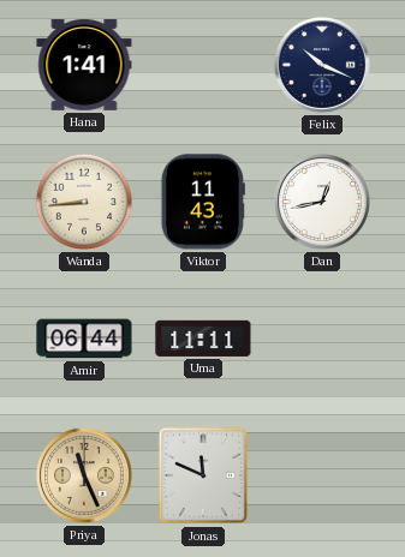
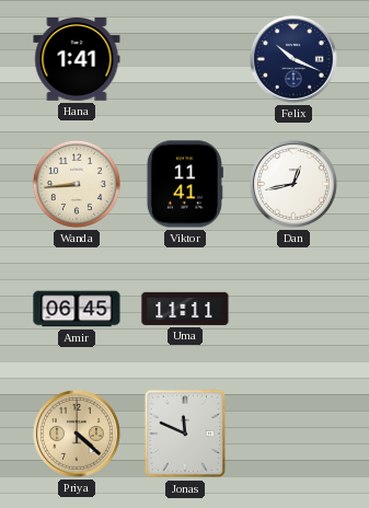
Viktor: 11:43 -> 11:41
Amir: 06:44 -> 06:45
Priya: 11:26 -> 4:22
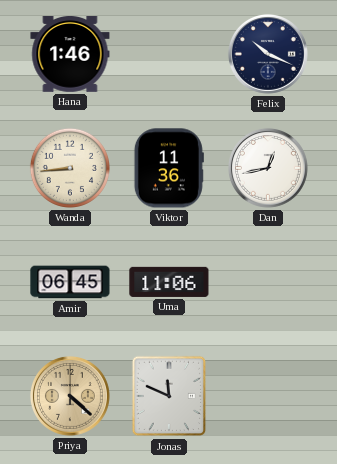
Hana: 1:41 -> 1:46
Viktor: 11:41 -> 11:36
Uma: 11:11 -> 11:06
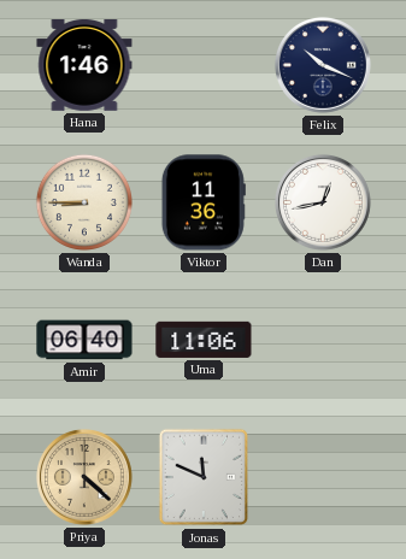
Wanda: 8:44 -> 8:45
Amir: 06:45 -> 06:40
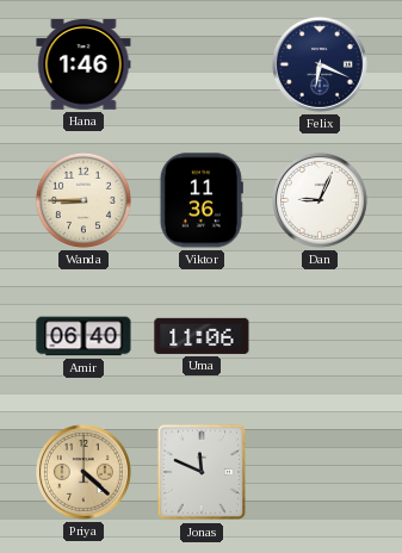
Felix: 10:19 -> 6:19
Dan: 12:43 -> 9:04
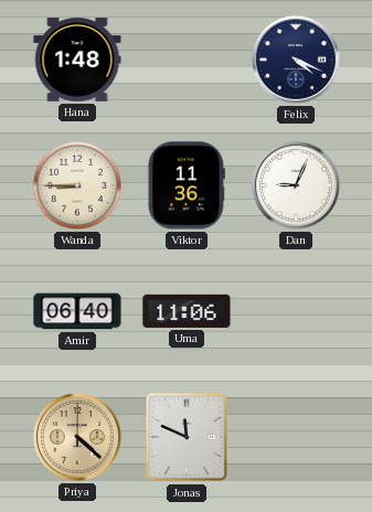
Hana: 1:46 -> 1:48
Felix: 6:19 -> 4:19
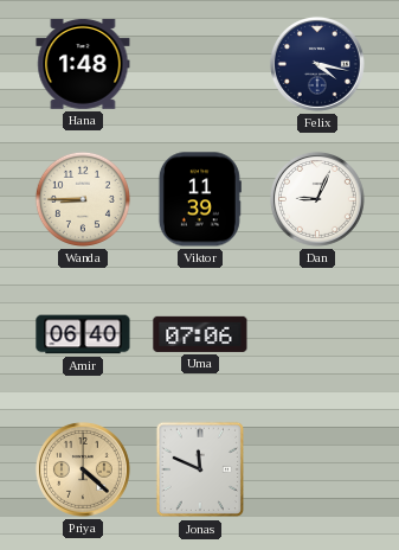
Felix: 4:19 -> 4:17
Viktor: 11:36 -> 11:39
Uma: 11:06 -> 07:06
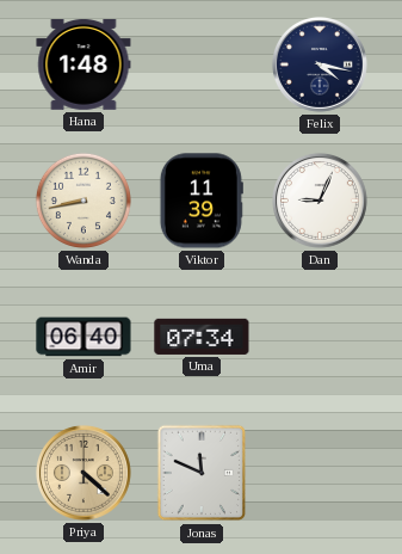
Wanda: 8:45 -> 8:43
Uma: 07:06 -> 07:34
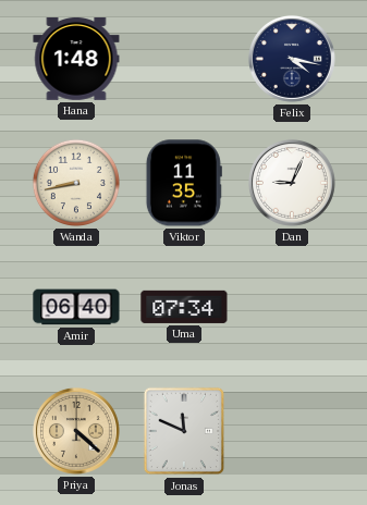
Viktor: 11:39 -> 11:35
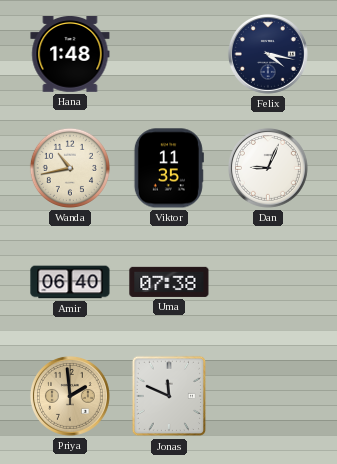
Wanda: 8:43 -> 10:43
Uma: 07:34 -> 07:38
Priya: 4:22 -> 1:59
